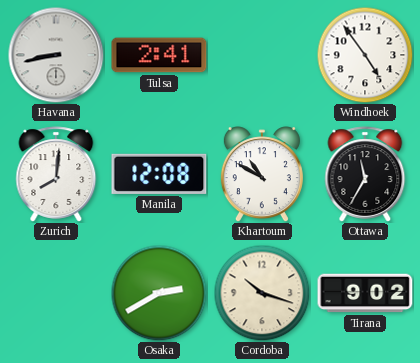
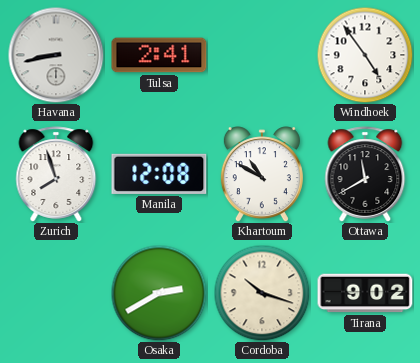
Zurich: 8:01 -> 7:57
Ottawa: 11:35 -> 11:40
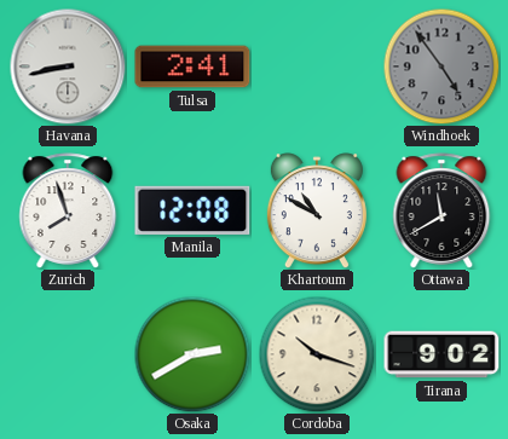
Windhoek dial: white -> grey
